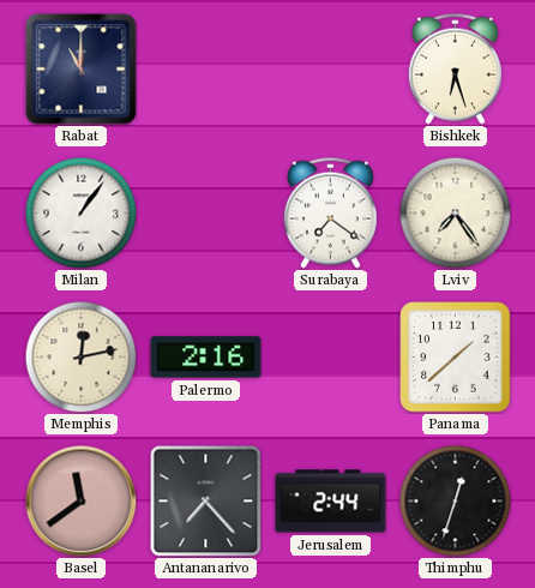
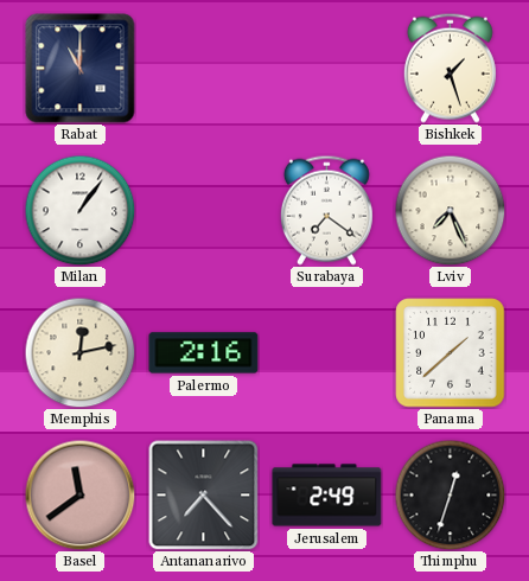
Bishkek: 6:27 -> 1:27
Lviv: 7:24 -> 7:26
Jerusalem: 2:44 -> 2:49
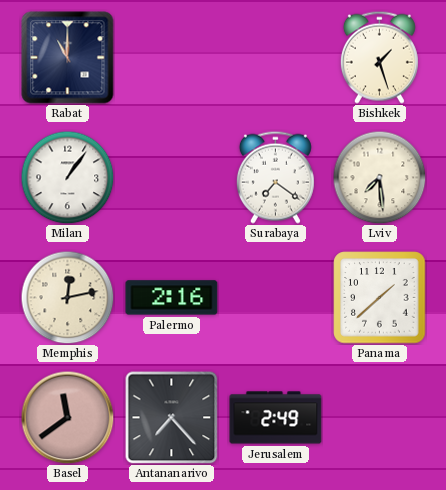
Lviv: 7:26 -> 7:29
Thimphu: 12:33 -> none
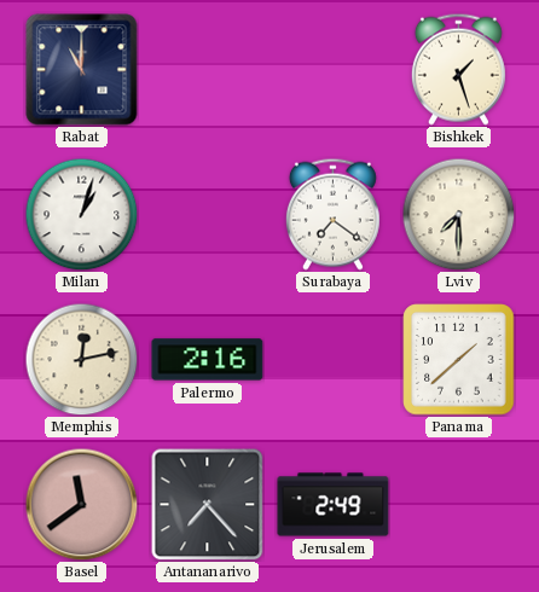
Milan: 1:06 -> 1:03
Lviv: 7:29 -> 7:30
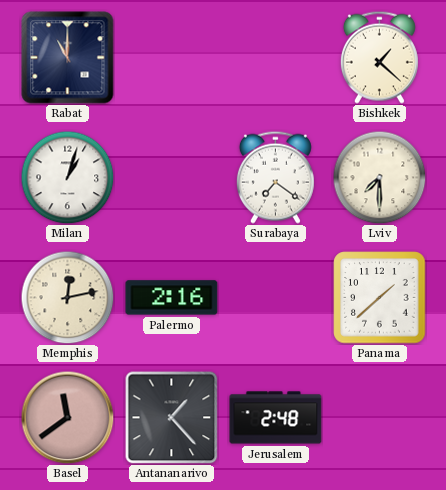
Bishkek: 1:27 -> 1:22
Antananarivo: 7:23 -> 1:23
Jerusalem: 2:49 -> 2:48
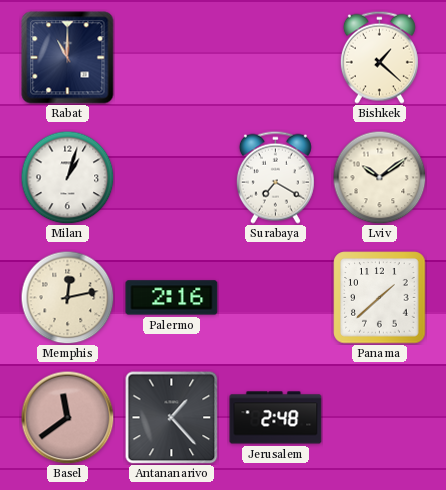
Surabaya: 7:21 -> 7:20
Lviv: 7:30 -> 10:09
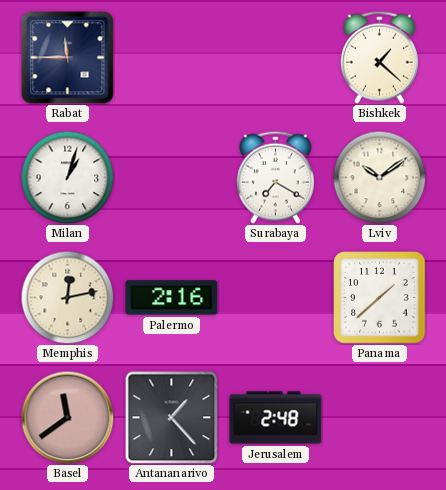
Rabat: 11:00 -> 11:45
